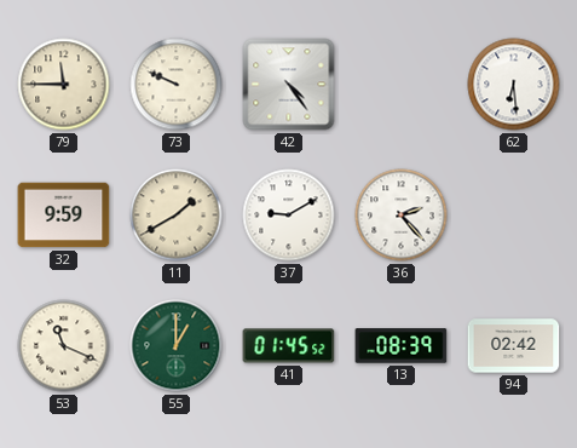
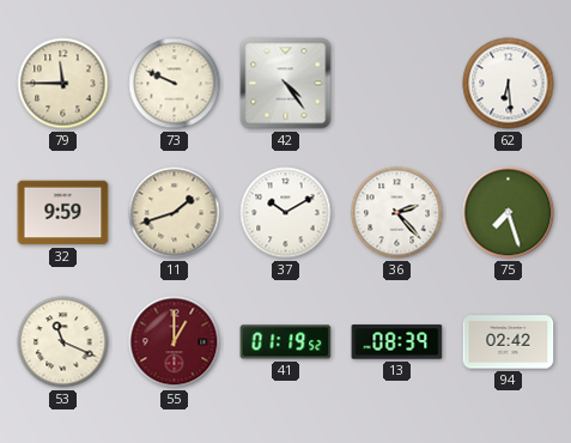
11: 1:40 -> 1:42
37: 9:10 -> 10:10
75: none -> 7:27
55 dial: green -> burgundy
41: 01:45 -> 01:19
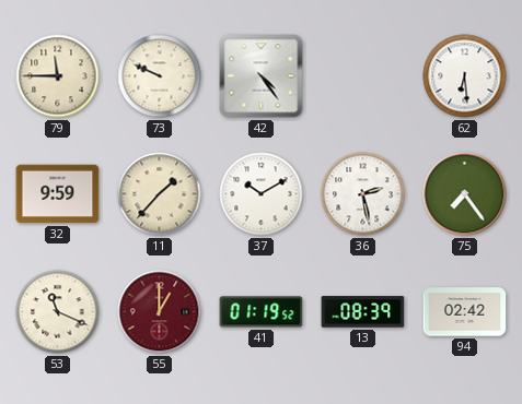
11: 1:42 -> 1:37
36: 2:23 -> 2:28
75: 7:27 -> 7:24
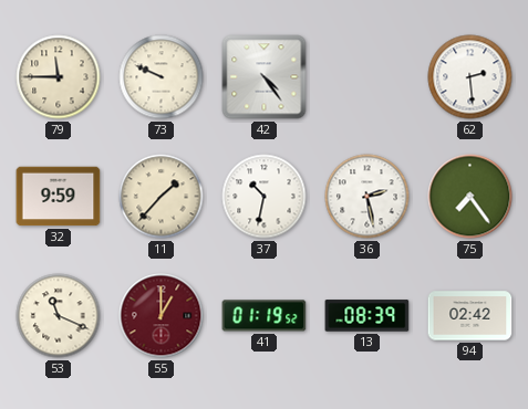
62: 6:29 -> 2:29
37: 10:10 -> 10:32
